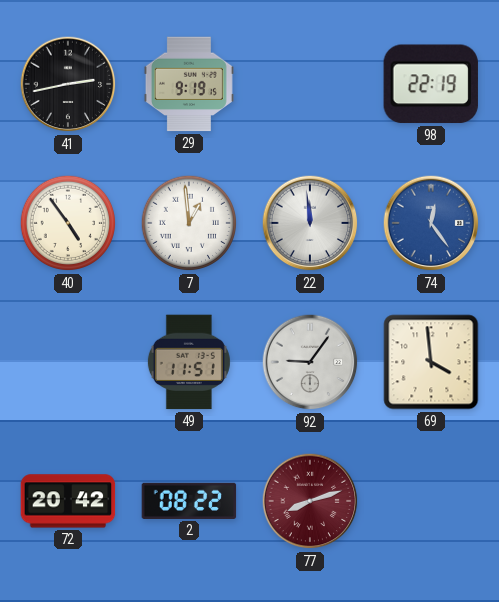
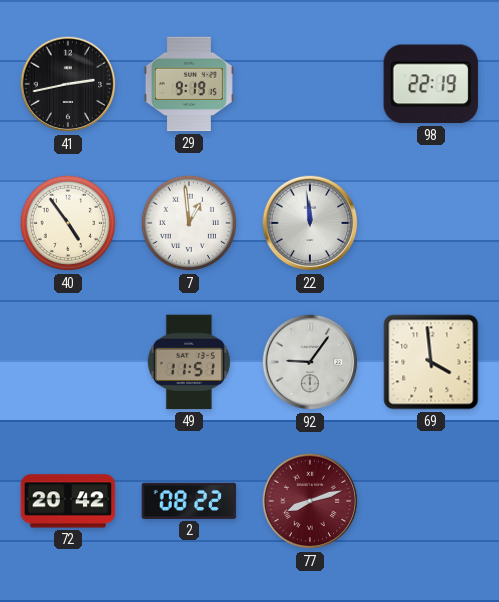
74: 12:24 -> none
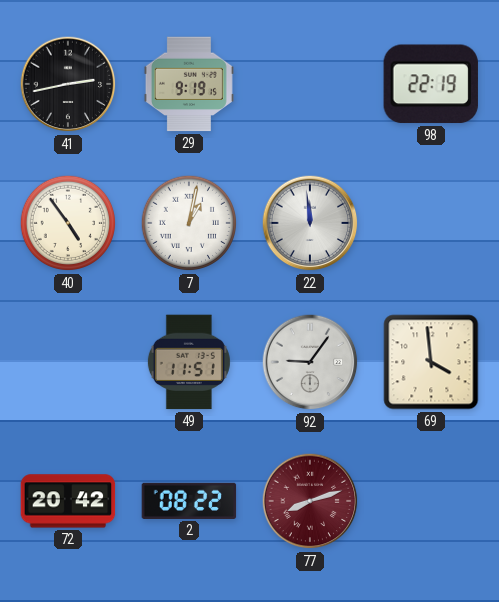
7: 12:59 -> 1:02
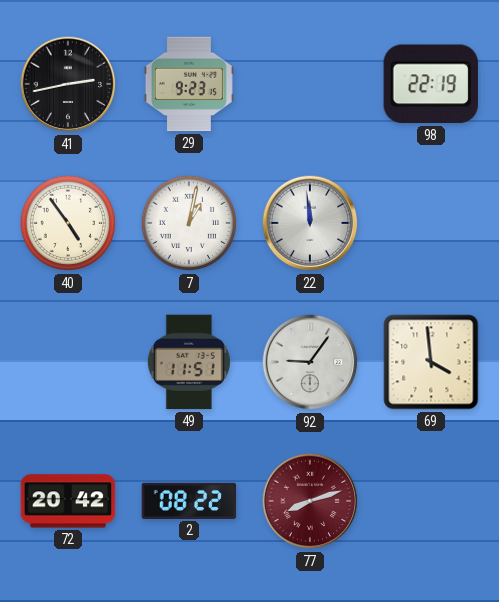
29: 9:19 -> 9:23
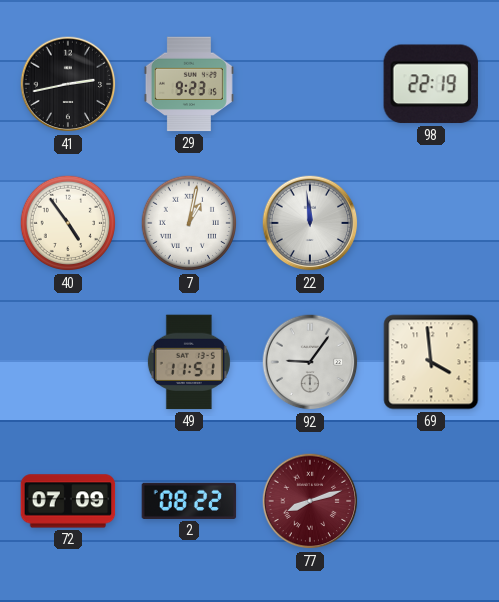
72: 20:42 -> 07:09
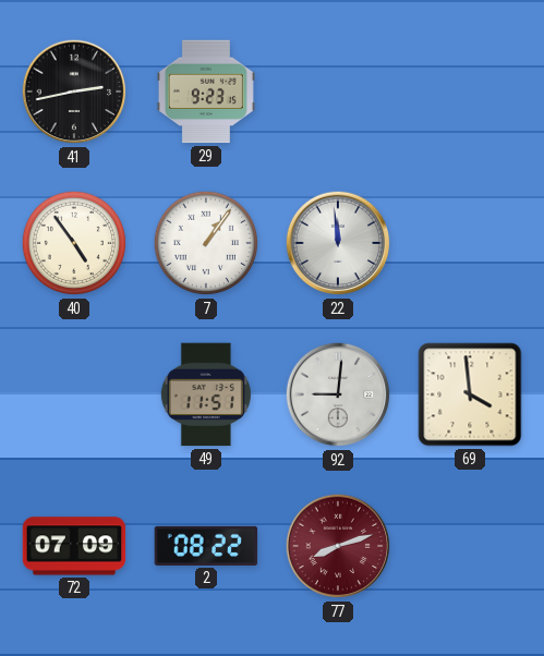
98: 22:19 -> none
7: 1:02 -> 1:06
92: 9:06 -> 9:01
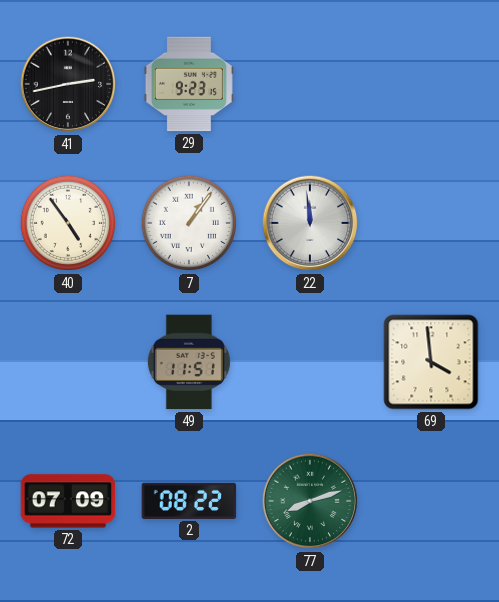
92: 9:01 -> none
77 dial: burgundy -> green
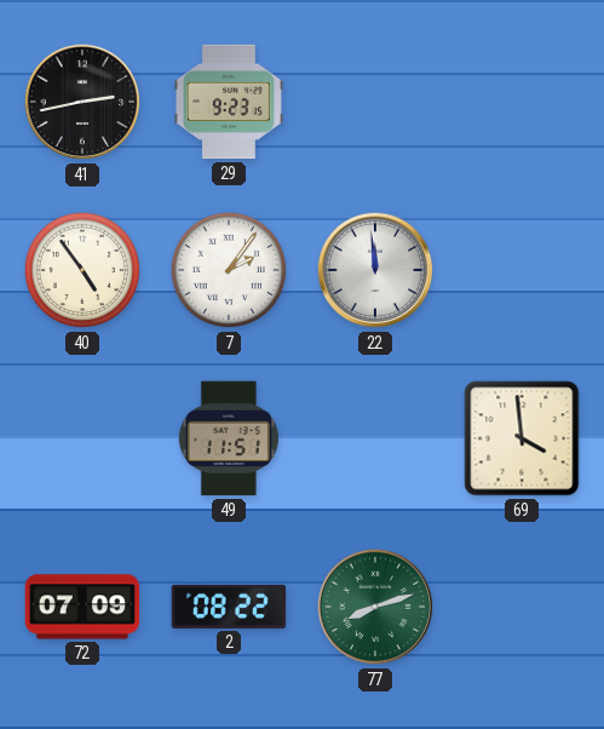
7: 1:06 -> 2:06
